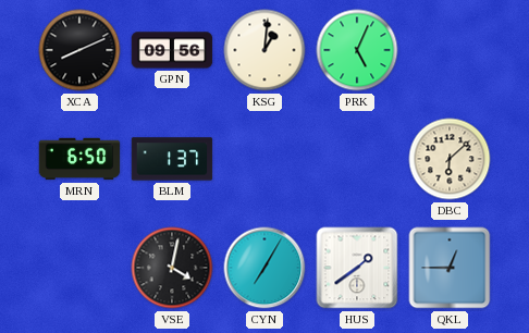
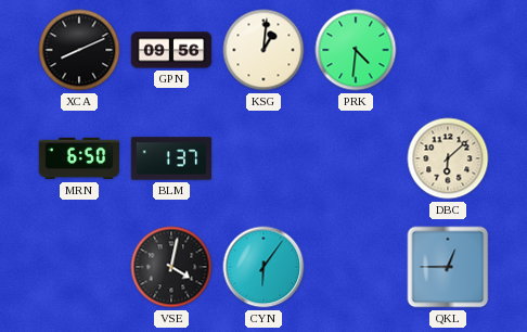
PRK: 5:04 -> 4:31
CYN: 7:05 -> 6:06
HUS: 1:39 -> none
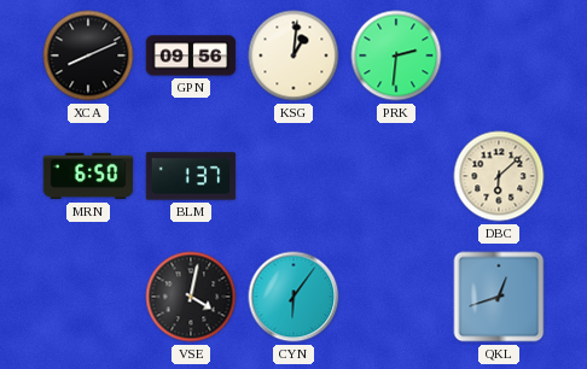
PRK: 4:31 -> 2:31
QKL: 12:45 -> 12:42
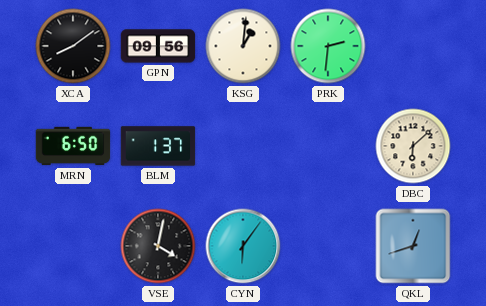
XCA: 8:11 -> 8:09
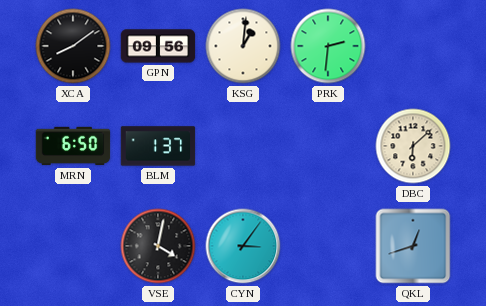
CYN: 6:06 -> 3:06
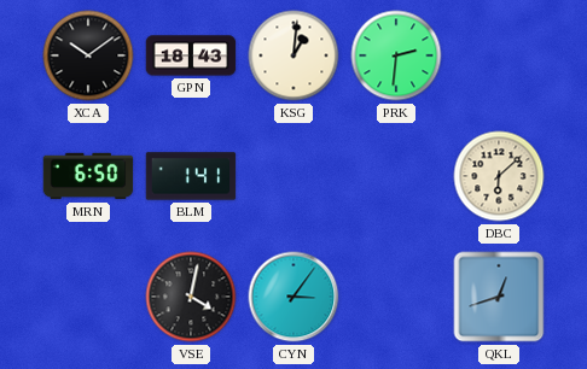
XCA: 8:09 -> 10:09
GPN: 09:56 -> 18:43
BLM: 1:37 -> 1:41
